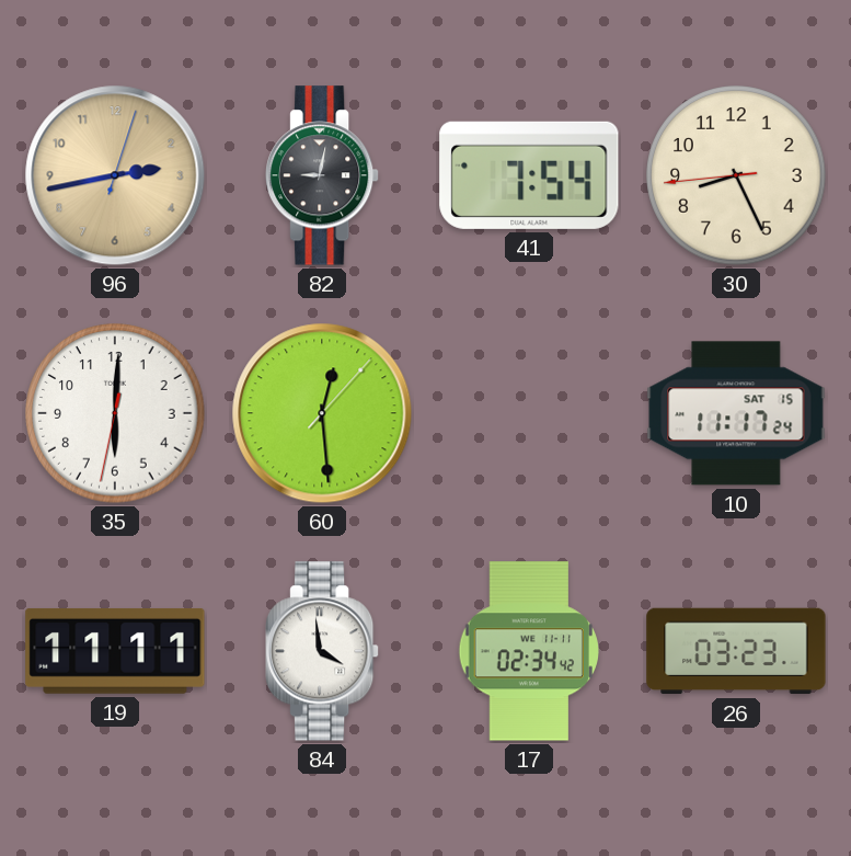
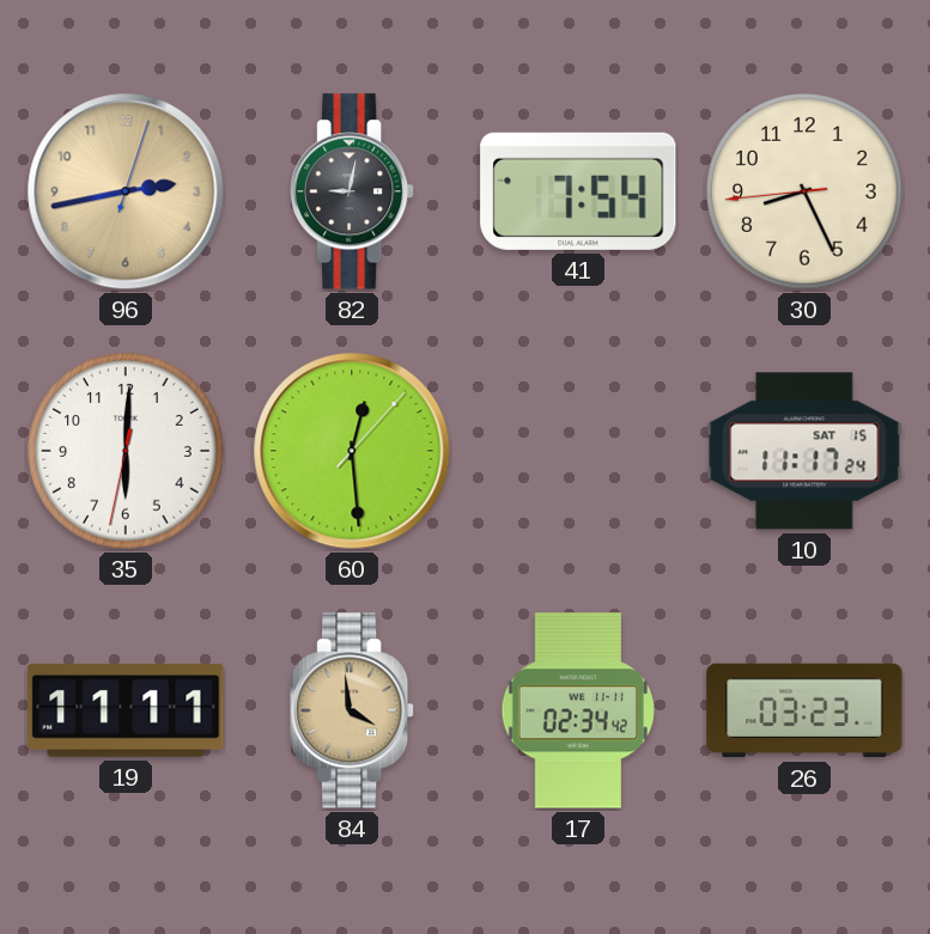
84 dial: white -> champagne
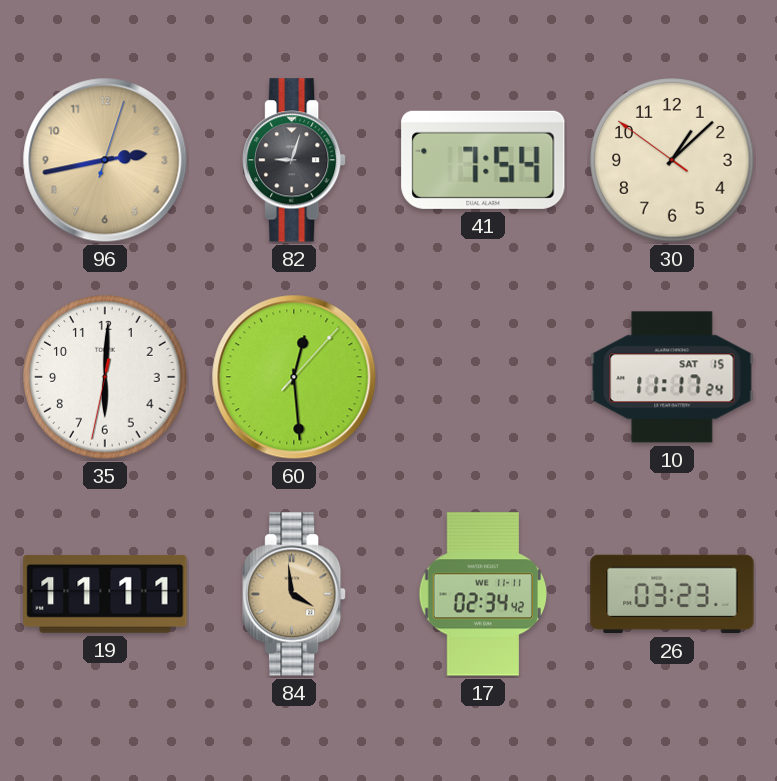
82: 9:02 -> 9:03
30: 8:25 -> 1:07
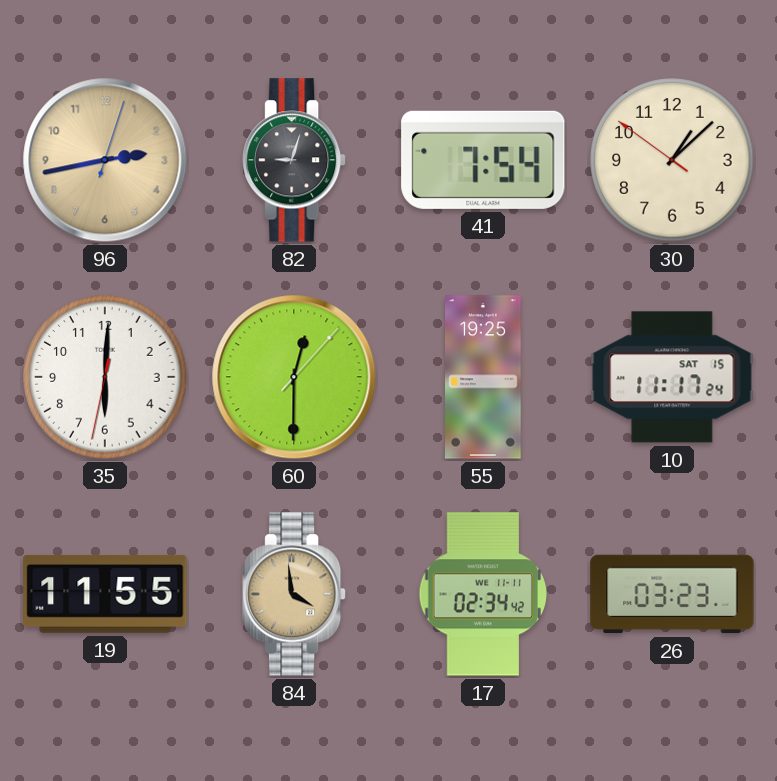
60: 12:29 -> 12:30
55: none -> 19:25
19: 11:11 -> 11:55
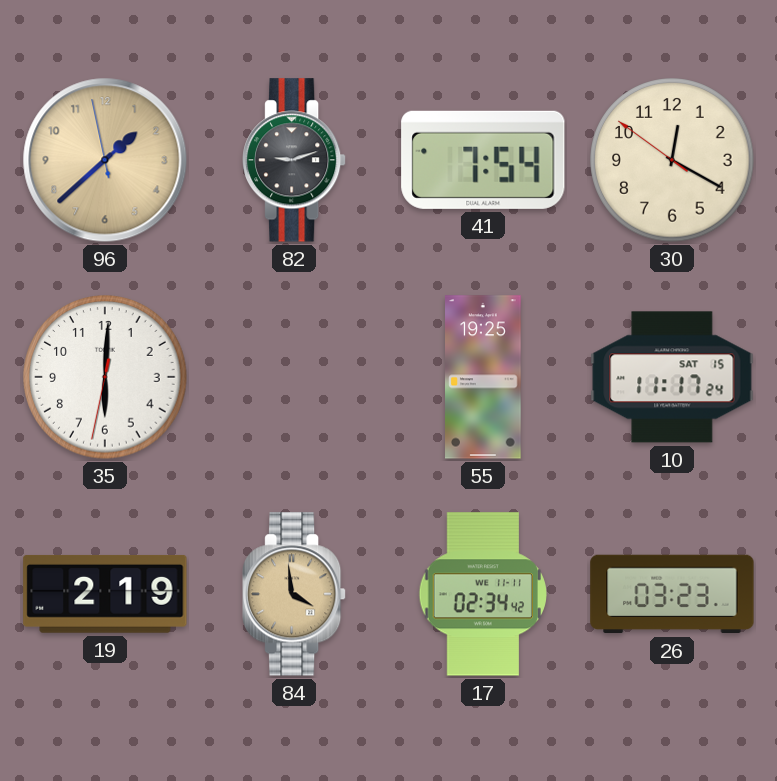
96: 2:43 -> 1:37
82: 9:03 -> 9:12
30: 1:07 -> 12:19
60: 12:30 -> none
19: 11:55 -> 2:19
